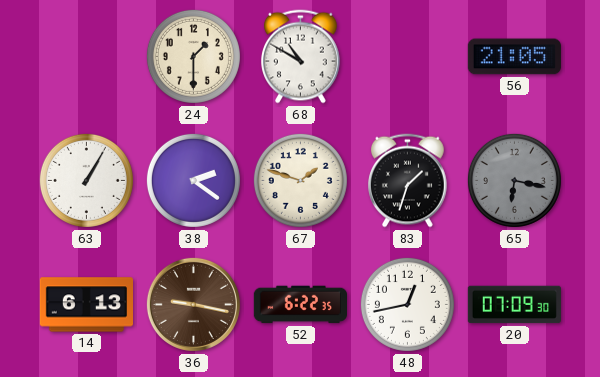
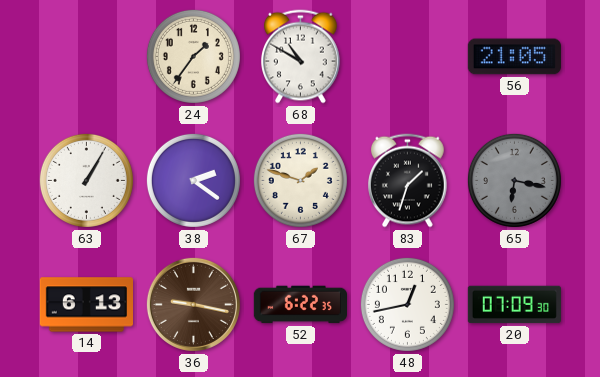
24: 1:30 -> 1:36
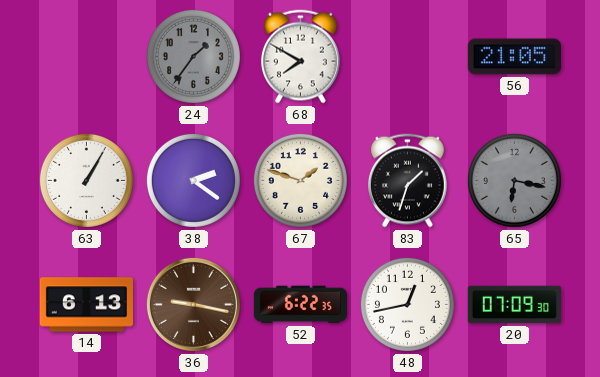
24 dial: cream -> grey
68: 10:50 -> 7:50
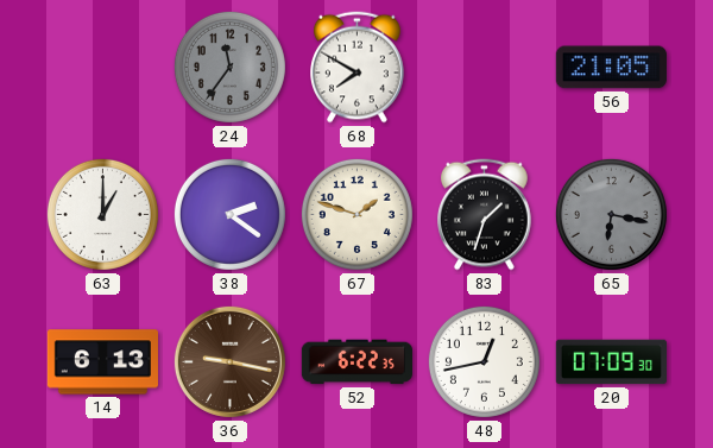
24: 1:36 -> 11:36
63: 1:05 -> 1:00
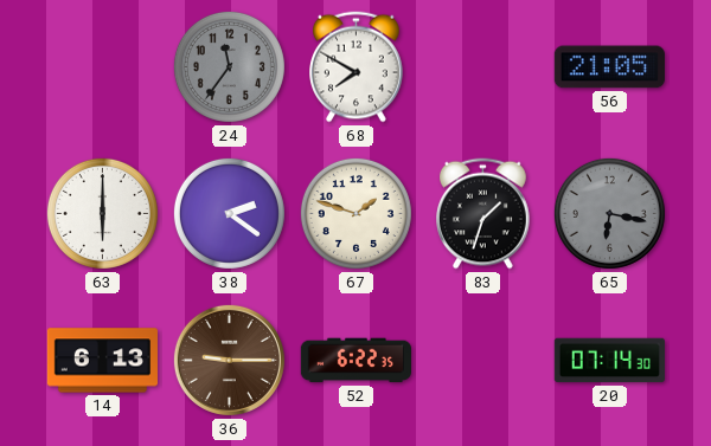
63: 1:00 -> 6:00
36: 9:17 -> 9:15
48: 12:43 -> none
20: 07:09 -> 07:14
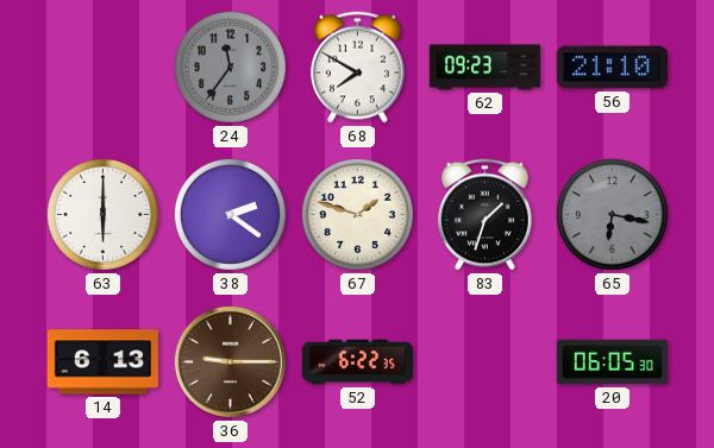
62: none -> 09:23
56: 21:05 -> 21:10
20: 07:14 -> 06:05
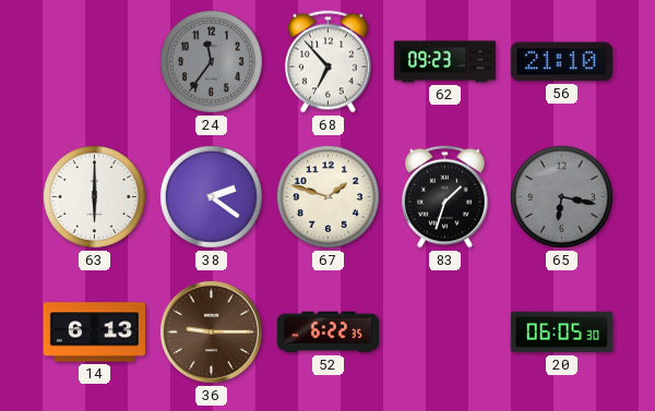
68: 7:50 -> 6:53
